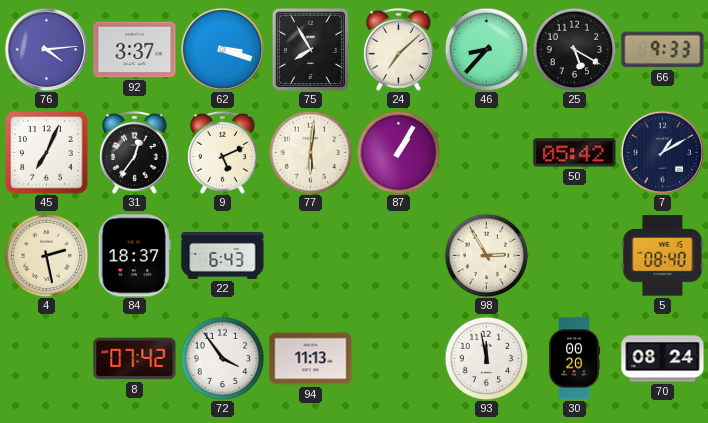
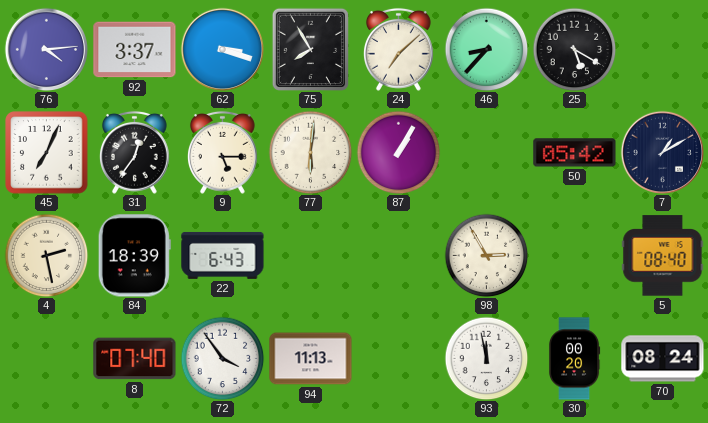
66: 9:33 -> none
9: 5:11 -> 5:15
84: 18:37 -> 18:39
8: 07:42 -> 07:40
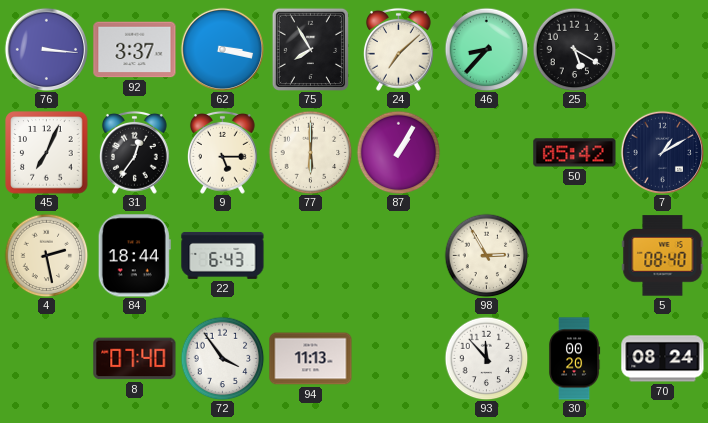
76: 4:14 -> 3:16
62: 3:18 -> 3:17
77: 6:01 -> 6:00
84: 18:39 -> 18:44
93: 11:58 -> 11:53
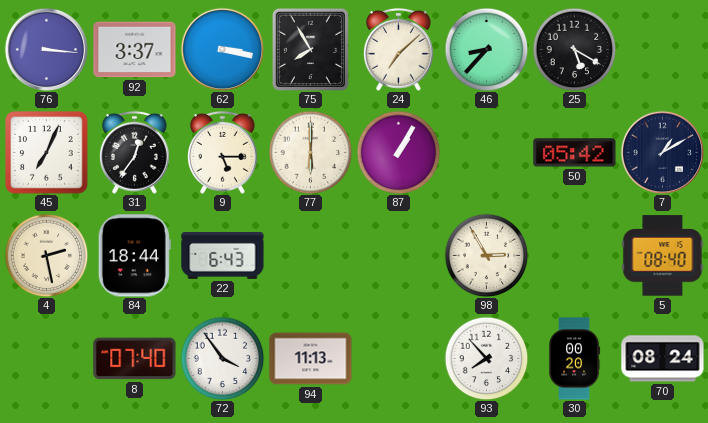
93: 11:53 -> 7:53
